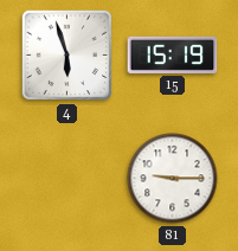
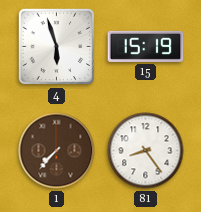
1: none -> 7:37
81: 9:15 -> 8:24
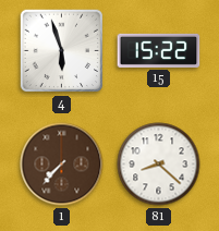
15: 15:19 -> 15:22
81: 8:24 -> 8:22
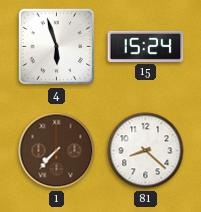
15: 15:22 -> 15:24
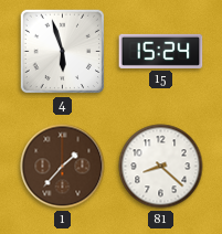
1: 7:37 -> 1:37
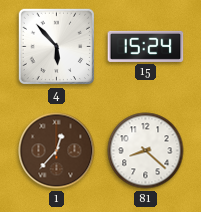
4: 5:57 -> 5:53
1: 1:37 -> 12:37
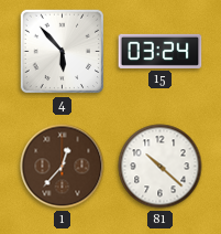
15: 15:24 -> 03:24
81: 8:22 -> 10:22
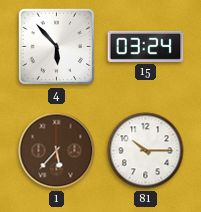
1: 12:37 -> 5:37
81: 10:22 -> 10:15
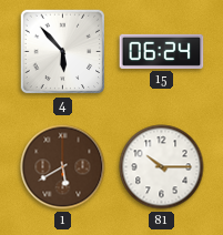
15: 03:24 -> 06:24
1: 5:37 -> 5:40
